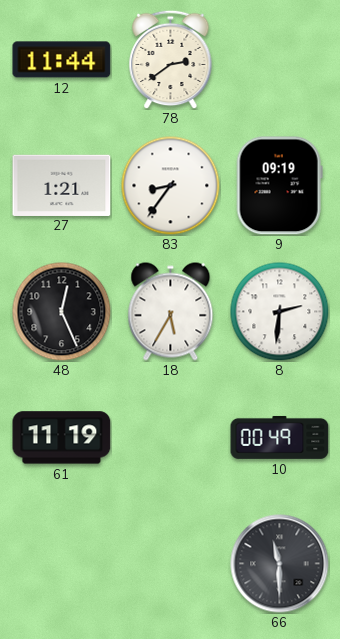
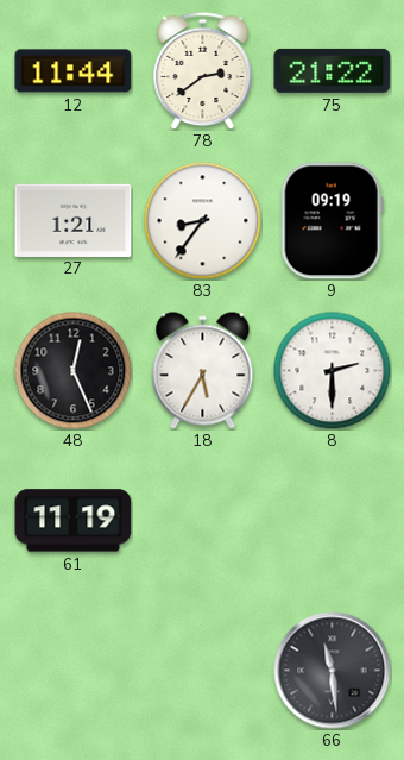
75: none -> 21:22
8: 2:31 -> 2:30
10: 00:49 -> none
66: 11:30 -> 11:29
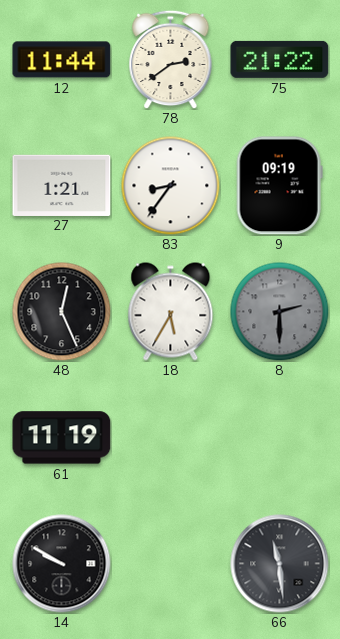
8 dial: white -> grey
14: none -> 9:50
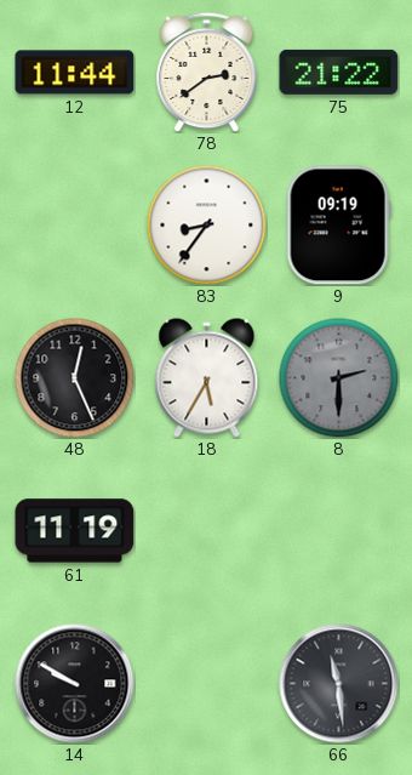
27: 1:21 -> none
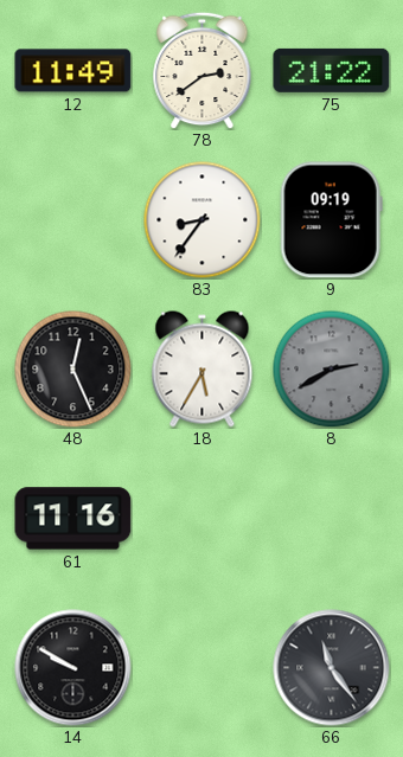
12: 11:44 -> 11:49
8: 2:30 -> 2:40
61: 11:19 -> 11:16
66: 11:29 -> 11:24
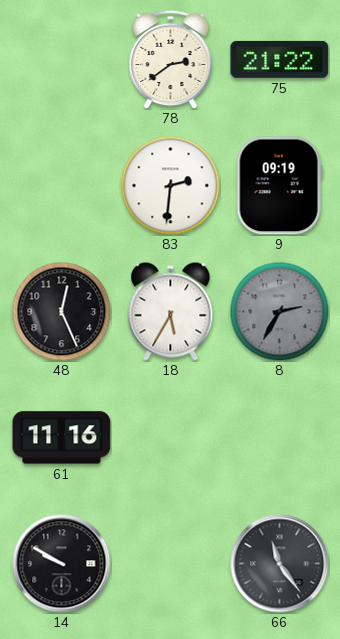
12: 11:49 -> none
83: 8:36 -> 2:31
8: 2:40 -> 2:35
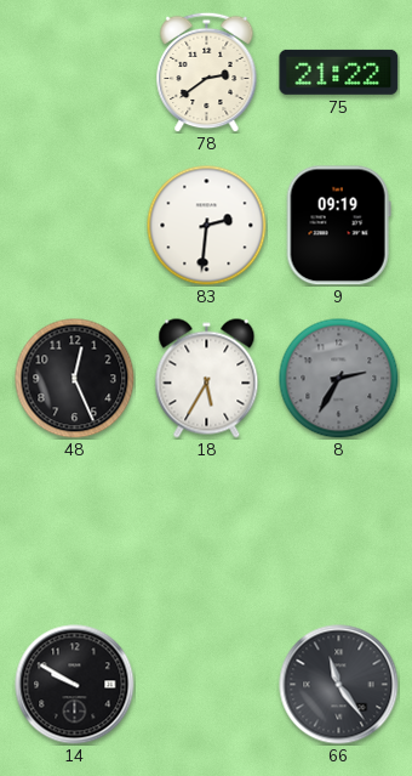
61: 11:16 -> none
